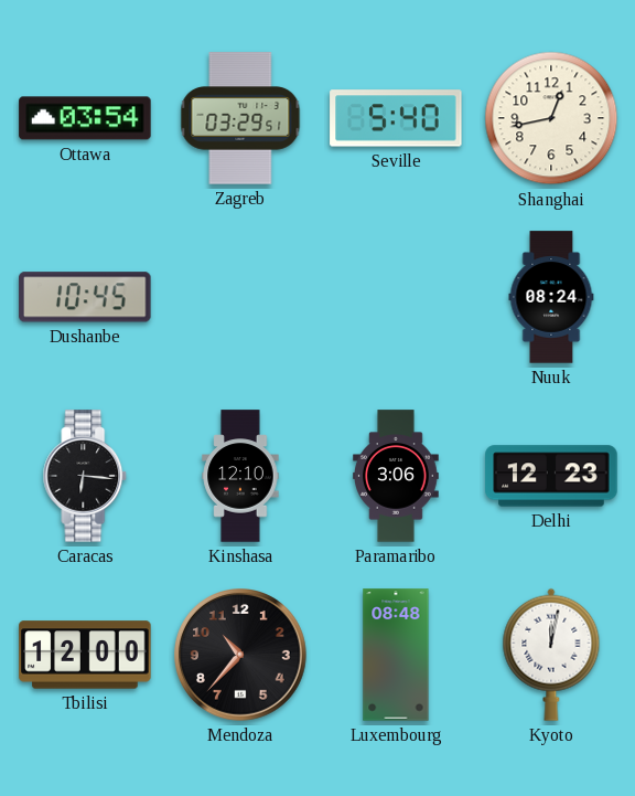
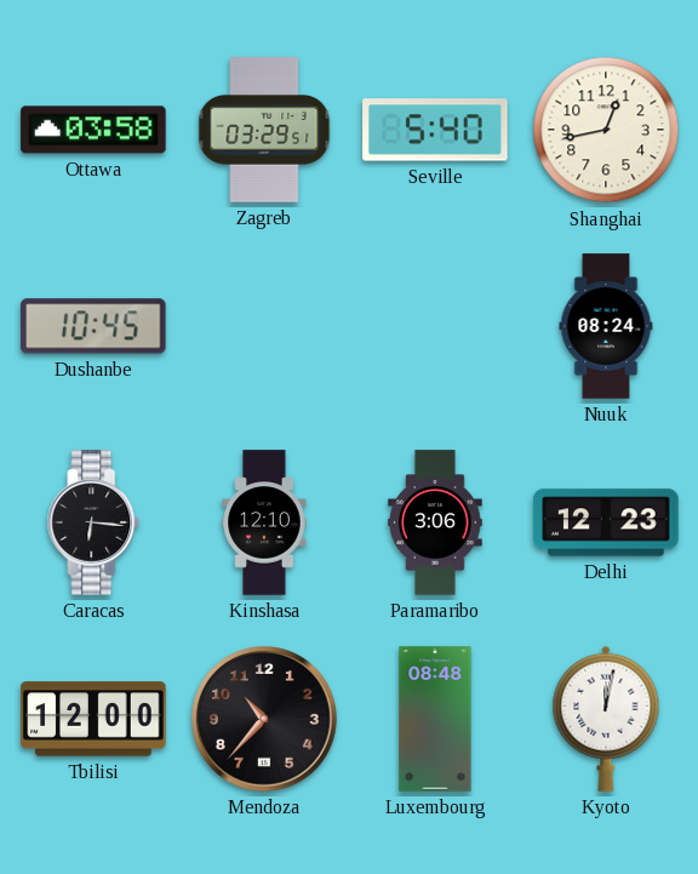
Ottawa: 03:54 -> 03:58
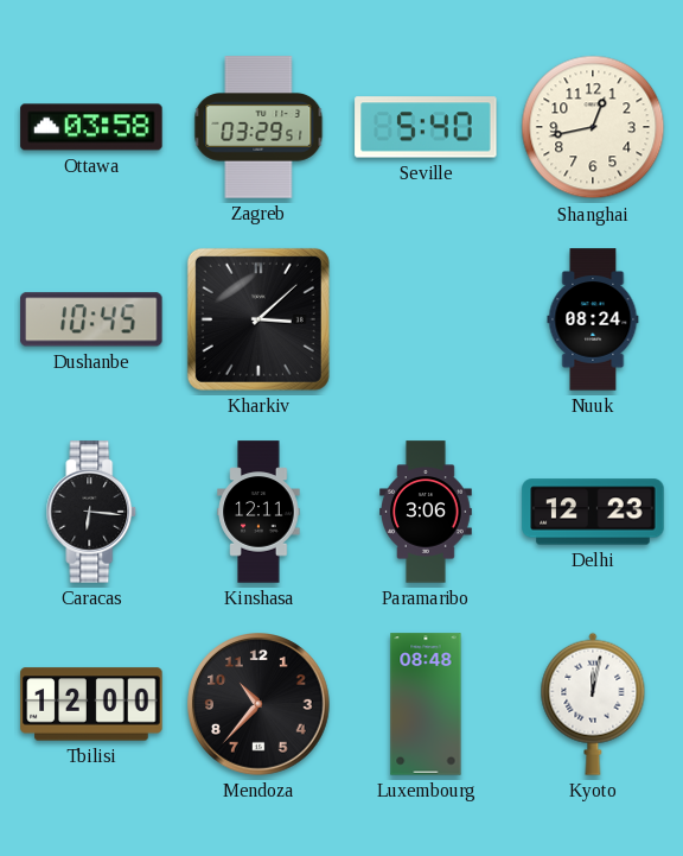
Kharkiv: none -> 3:08
Kinshasa: 12:10 -> 12:11
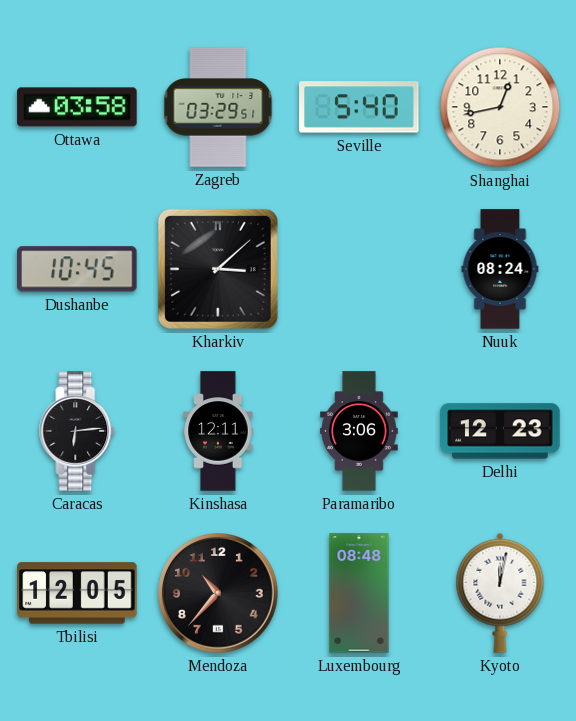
Caracas: 6:16 -> 6:14
Tbilisi: 12:00 -> 12:05
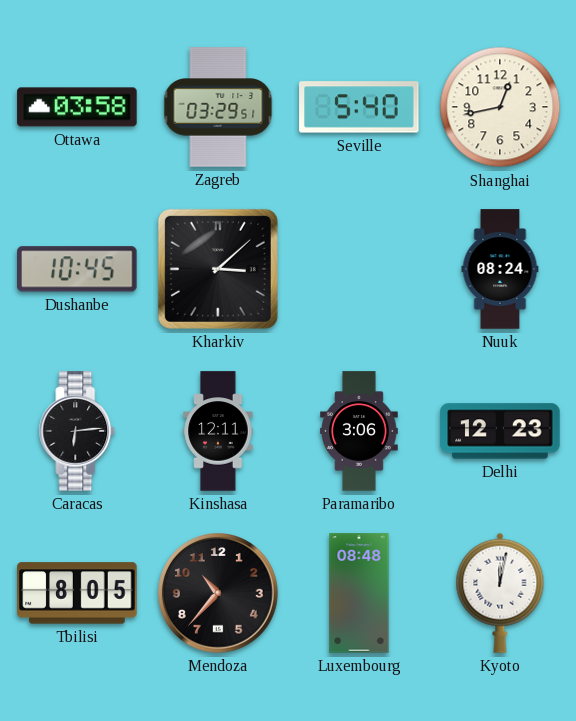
Tbilisi: 12:05 -> 8:05
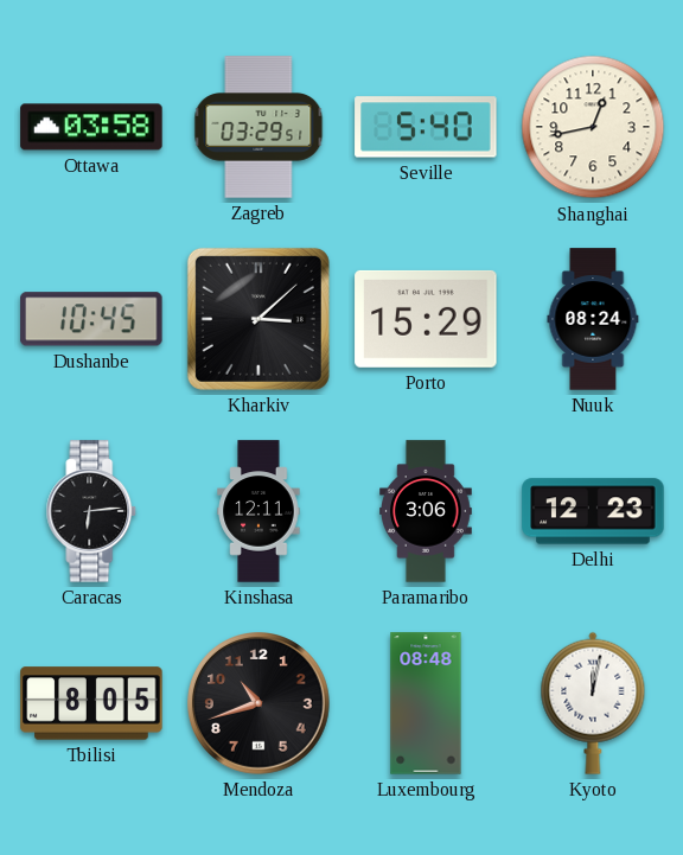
Porto: none -> 15:29
Mendoza: 10:37 -> 10:42
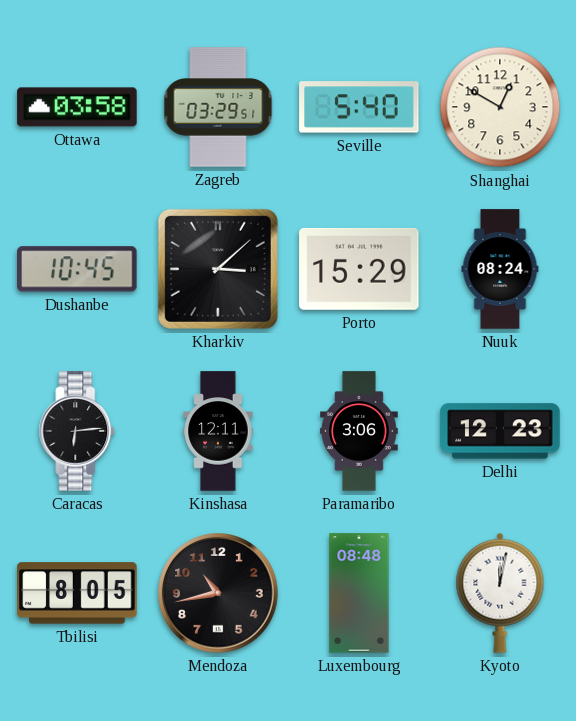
Shanghai: 12:43 -> 12:50
Mendoza: 10:42 -> 10:43
